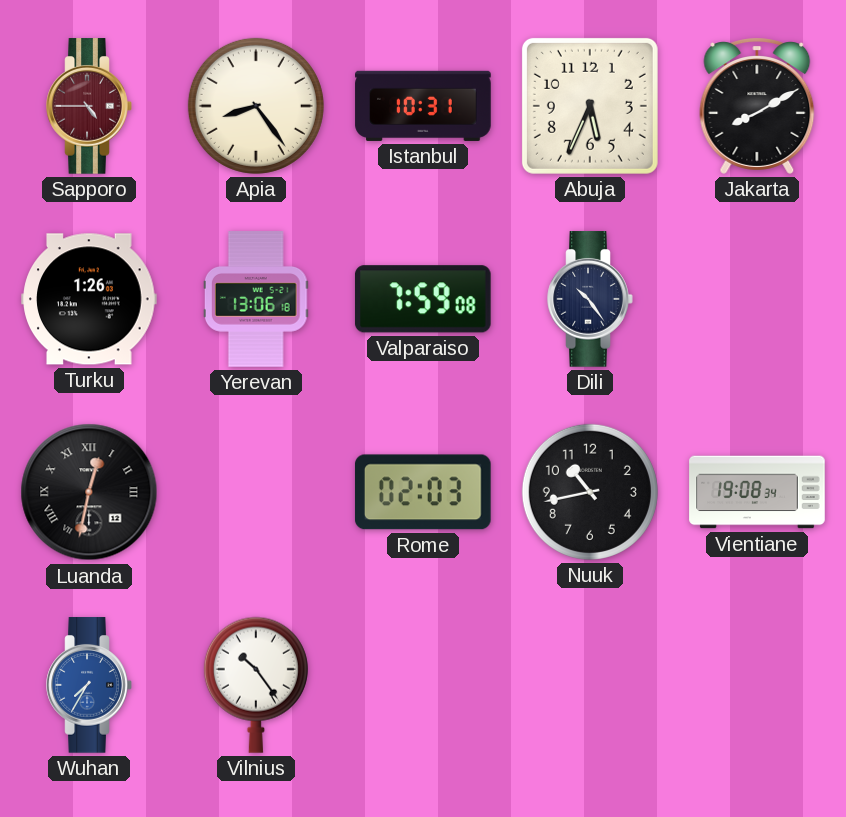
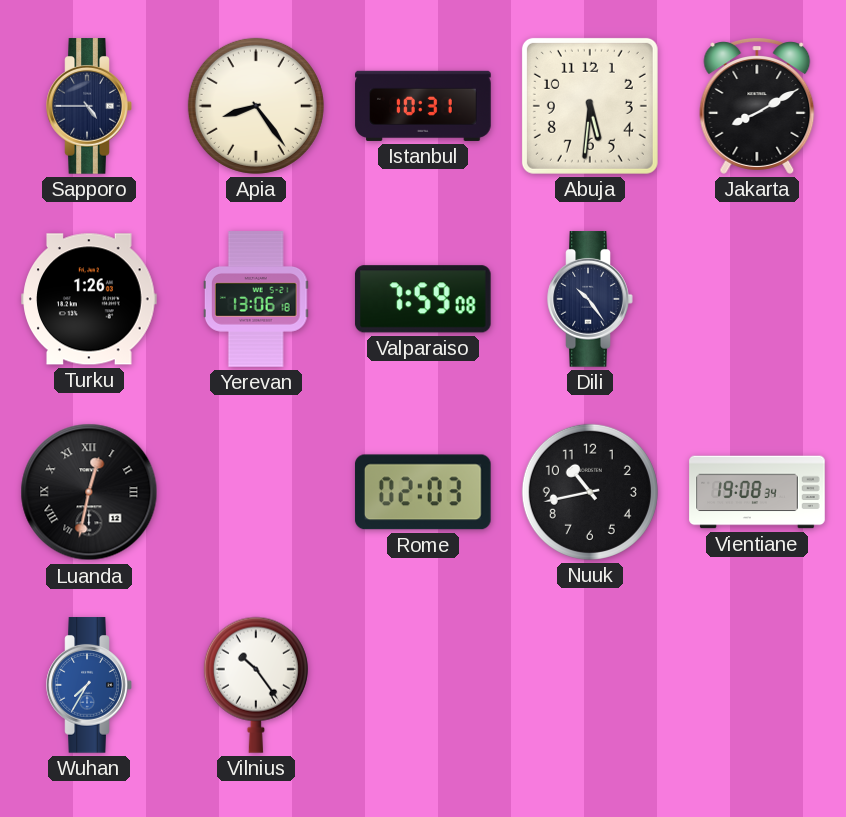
Sapporo dial: burgundy -> navy
Abuja: 5:34 -> 5:31
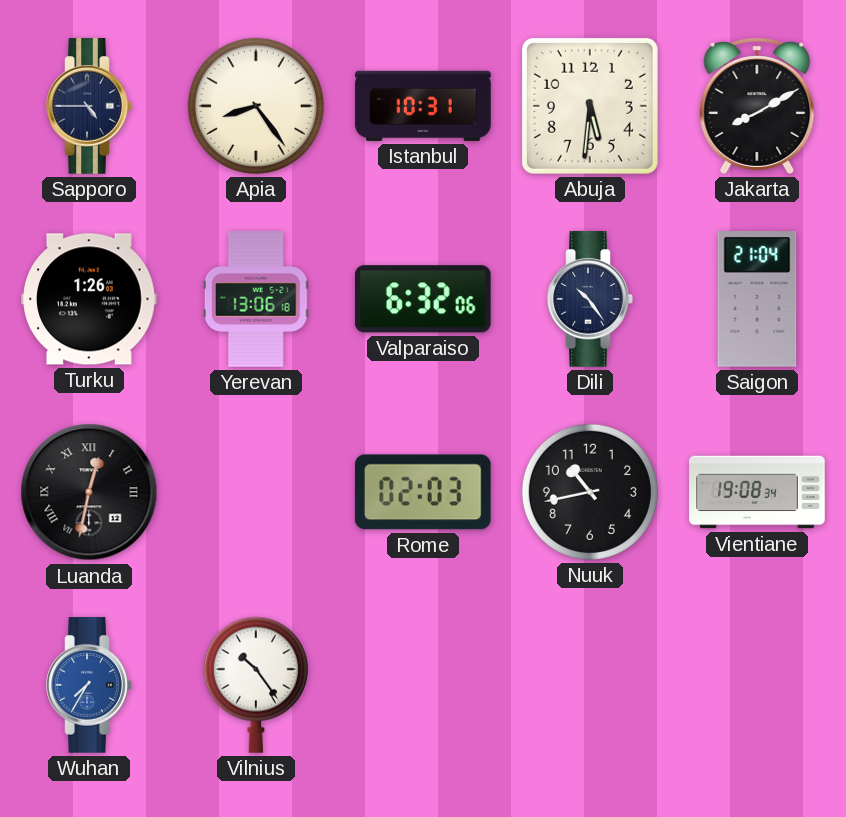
Valparaiso: 7:59 -> 6:32
Saigon: none -> 21:04
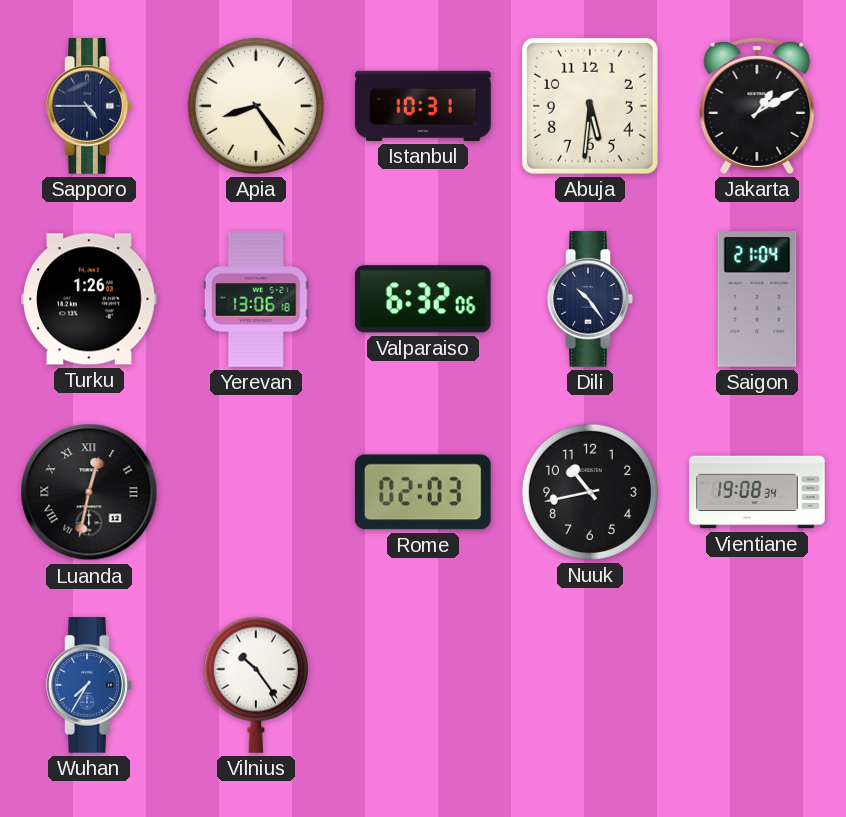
Jakarta: 8:10 -> 1:10
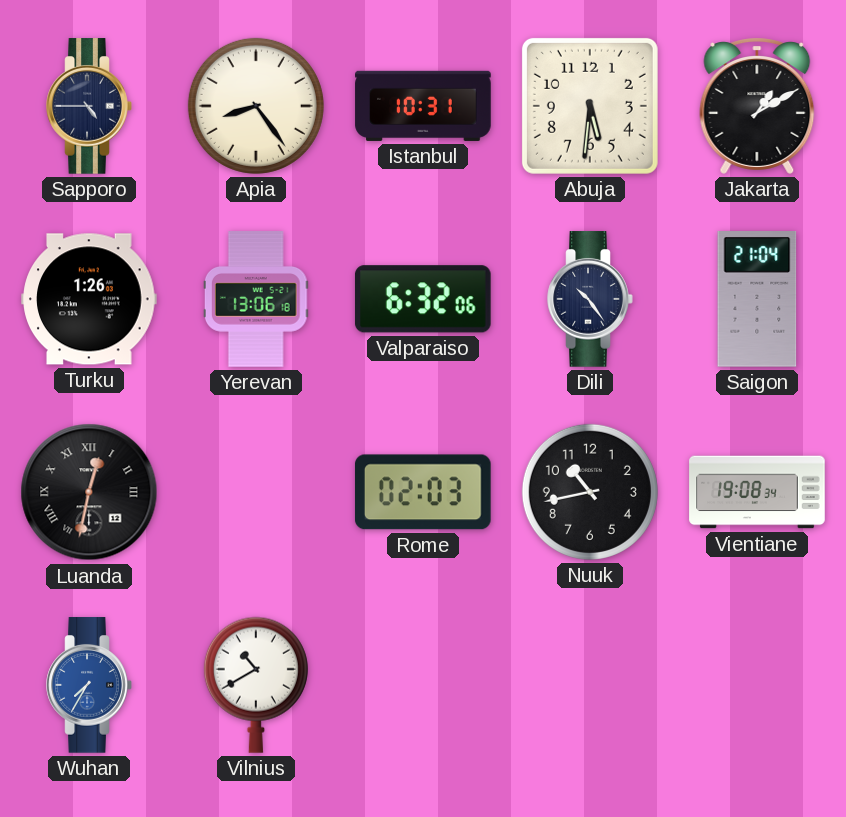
Vilnius: 10:24 -> 10:40
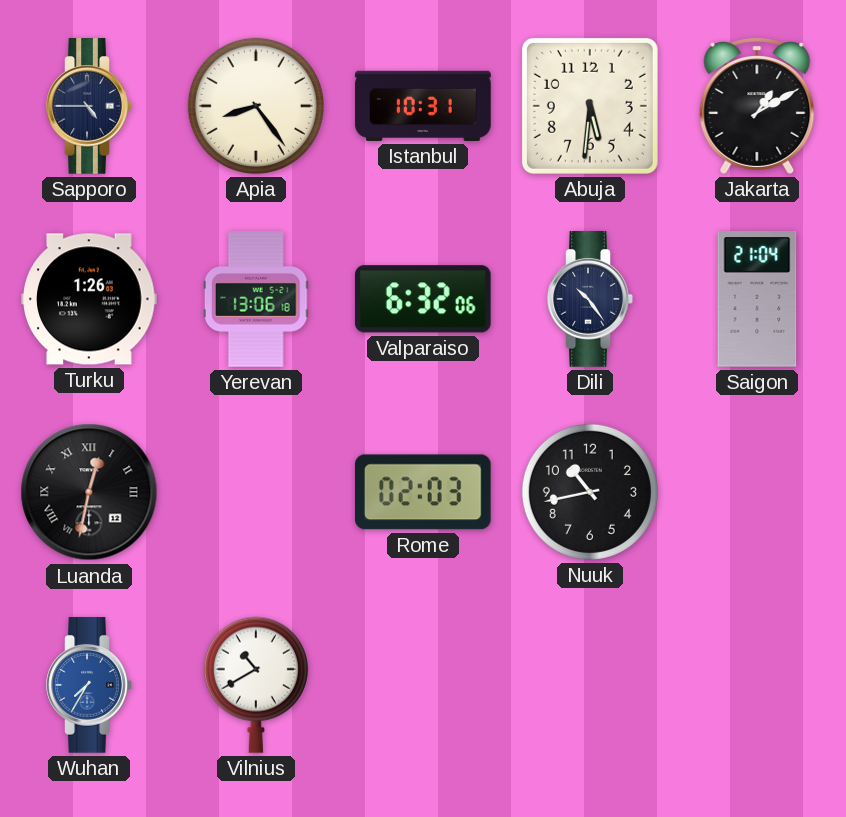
Vientiane: 19:08 -> none
